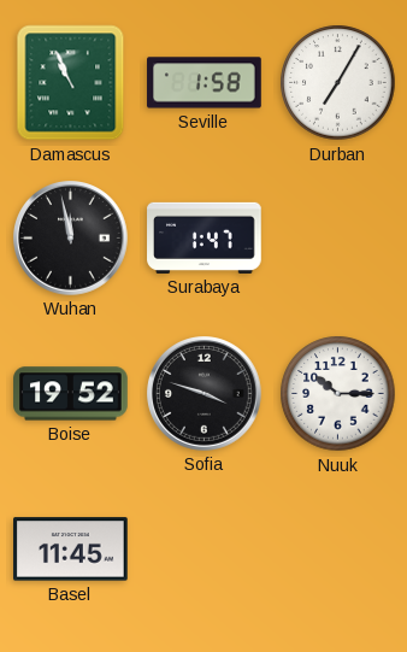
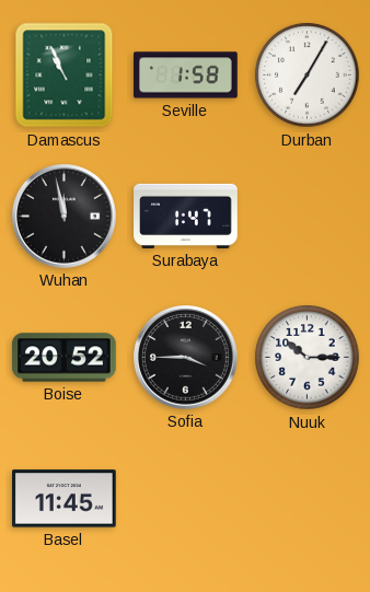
Boise: 19:52 -> 20:52
Sofia: 3:48 -> 3:45
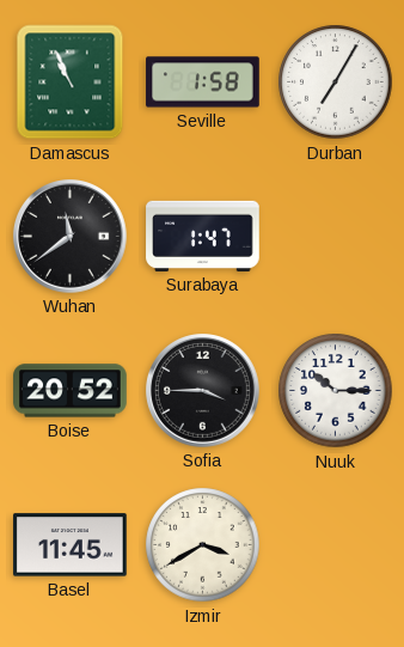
Wuhan: 11:58 -> 11:39
Izmir: none -> 3:40
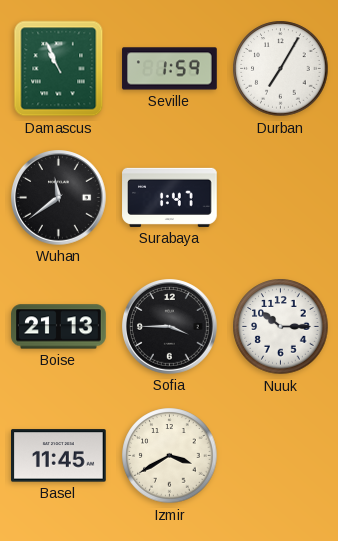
Seville: 1:58 -> 1:59
Boise: 20:52 -> 21:13
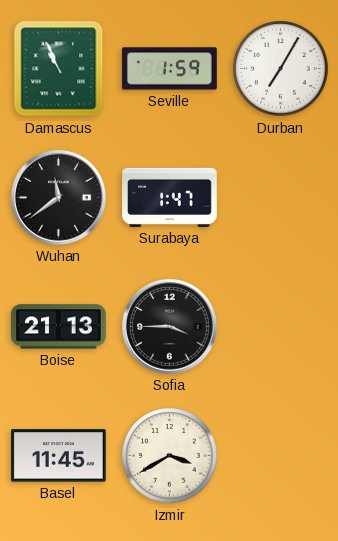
Nuuk: 10:15 -> none
